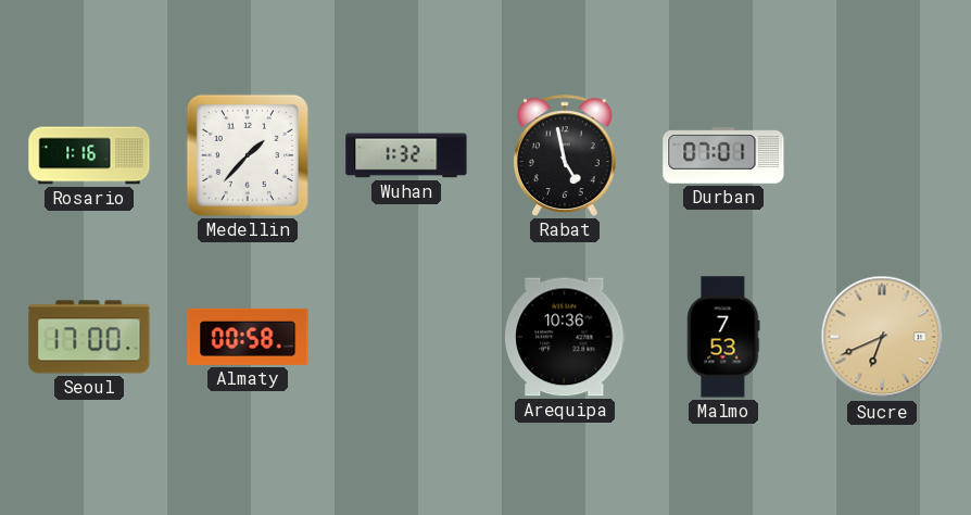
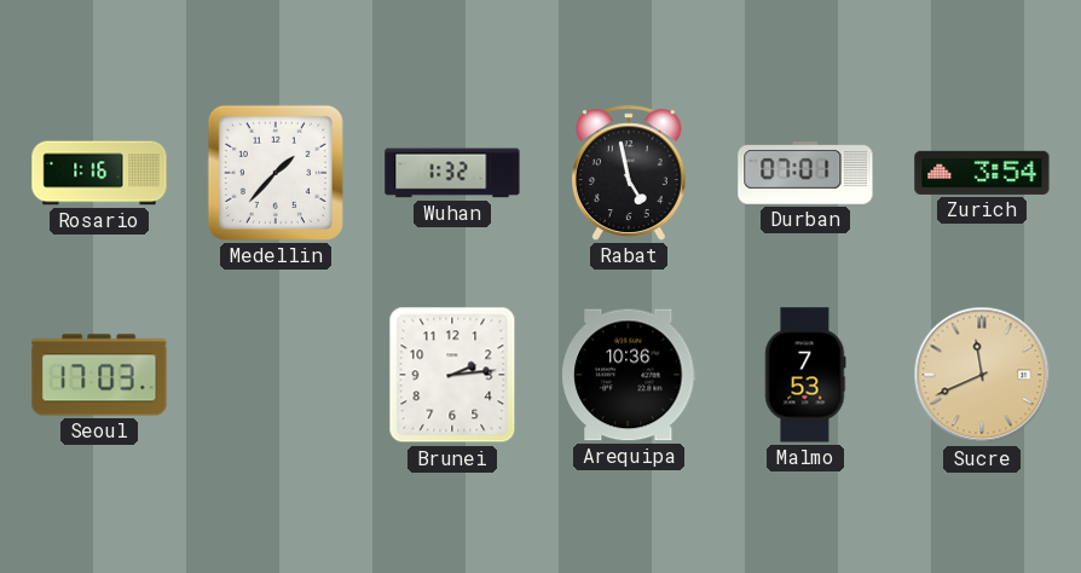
Zurich: none -> 3:54
Seoul: 17:00 -> 17:03
Almaty: 00:58 -> none
Brunei: none -> 2:14
Sucre: 6:41 -> 11:41
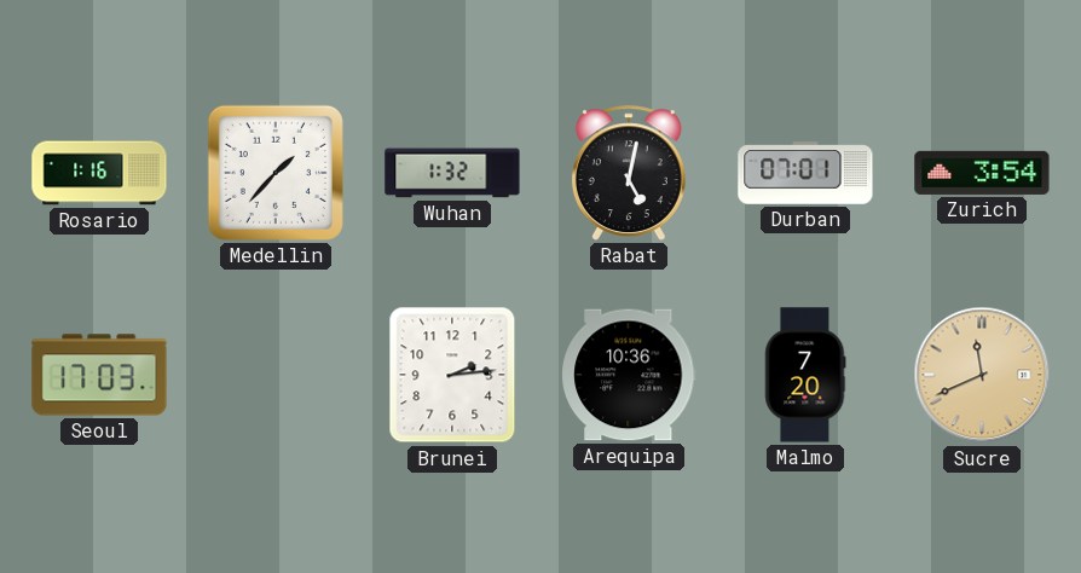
Rabat: 4:58 -> 5:02
Malmo: 7:53 -> 7:20
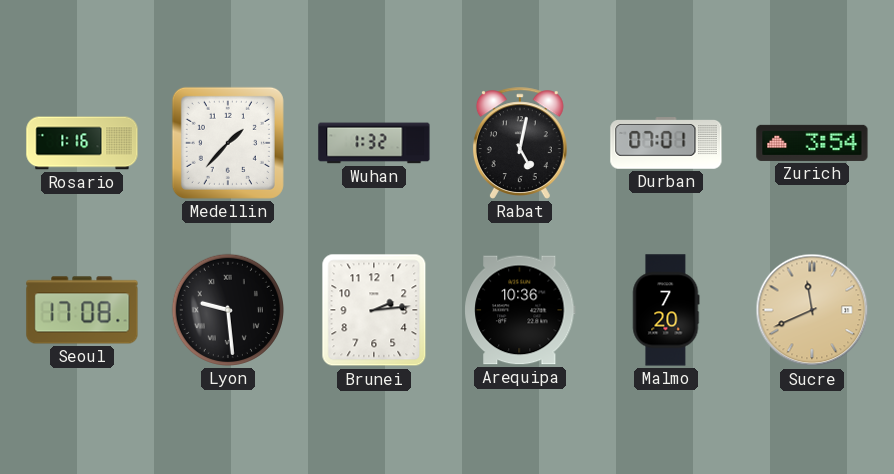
Seoul: 17:03 -> 17:08
Lyon: none -> 9:29
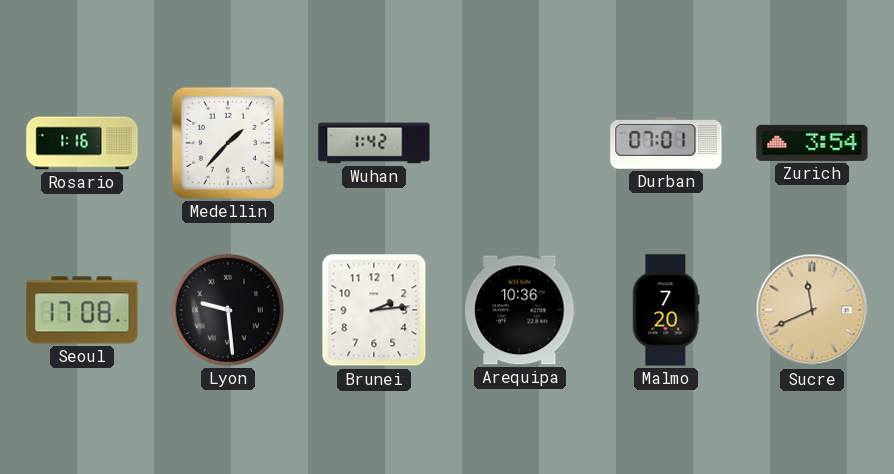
Wuhan: 1:32 -> 1:42
Rabat: 5:02 -> none
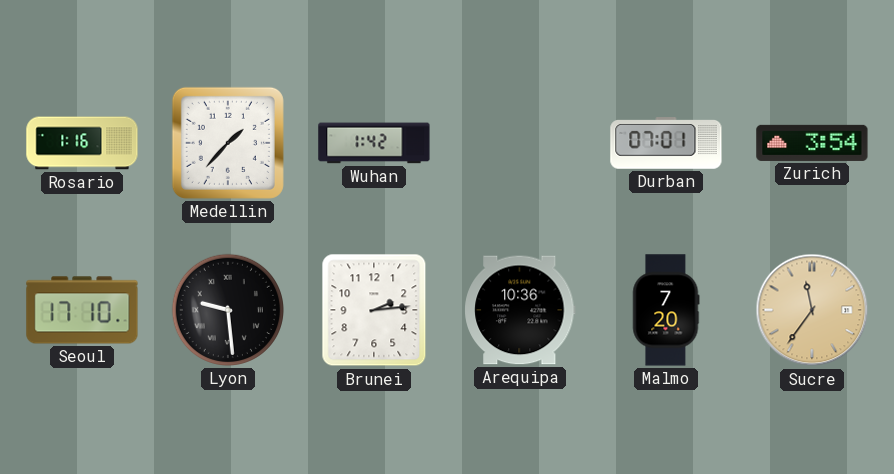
Seoul: 17:08 -> 17:10
Sucre: 11:41 -> 11:36
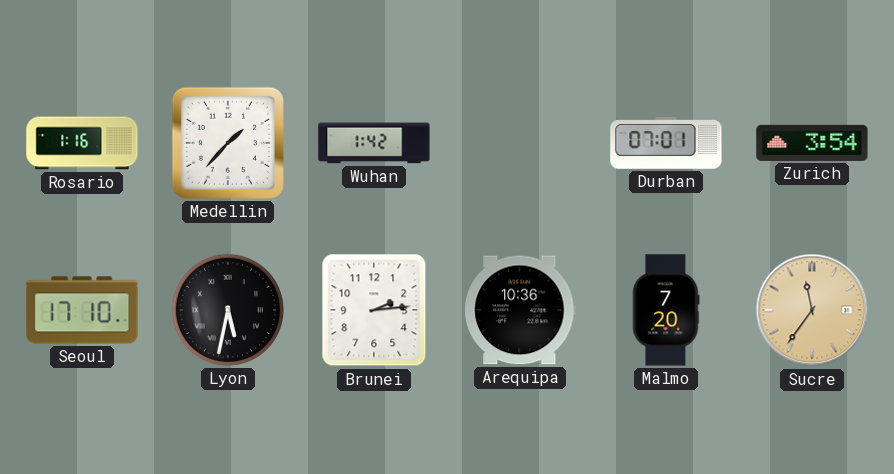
Lyon: 9:29 -> 5:32
